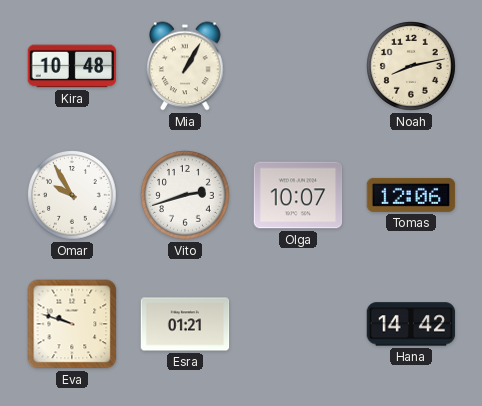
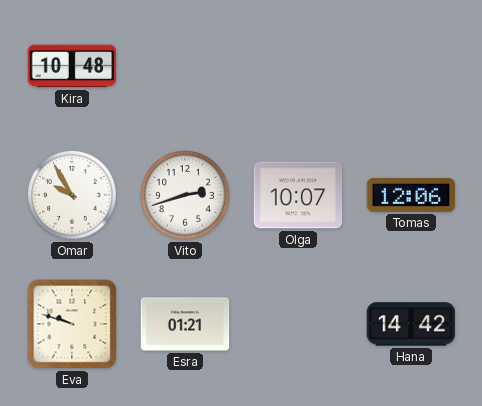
Mia: 1:05 -> none
Noah: 8:13 -> none
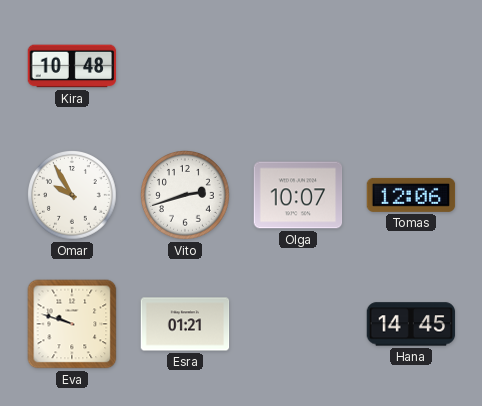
Hana: 14:42 -> 14:45
